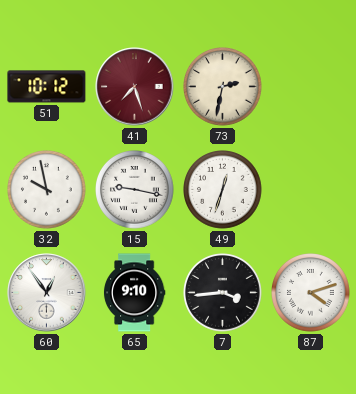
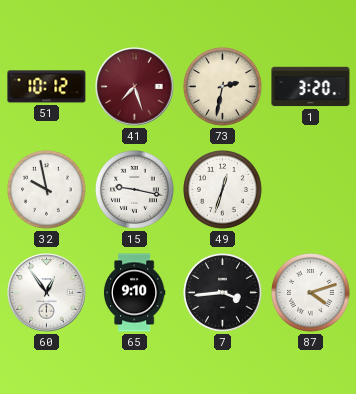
1: none -> 3:20
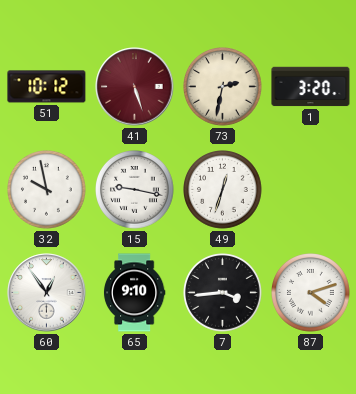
41: 7:27 -> 5:27
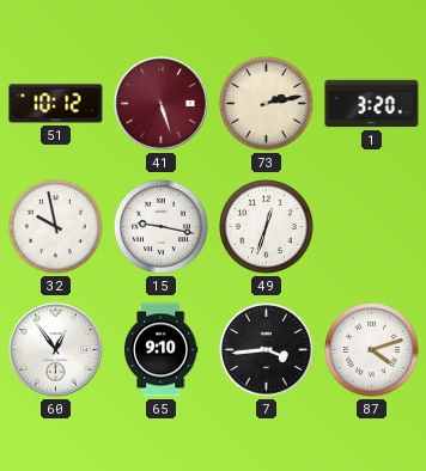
73: 2:32 -> 2:13
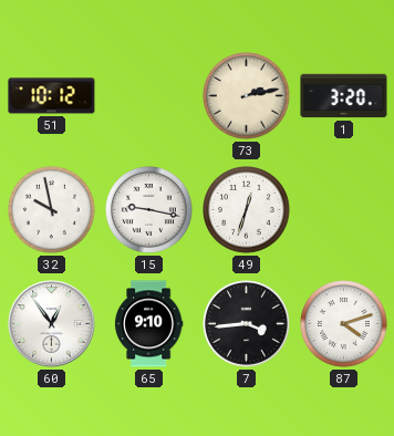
41: 5:27 -> none
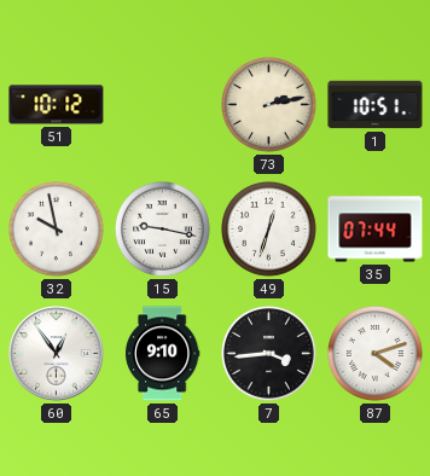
1: 3:20 -> 10:51
35: none -> 07:44
